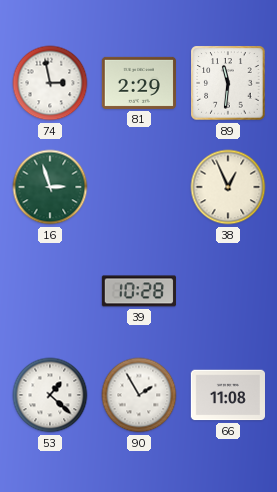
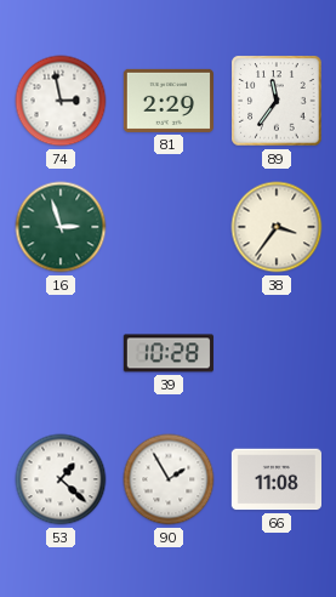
89: 11:31 -> 11:36
38: 12:56 -> 3:36
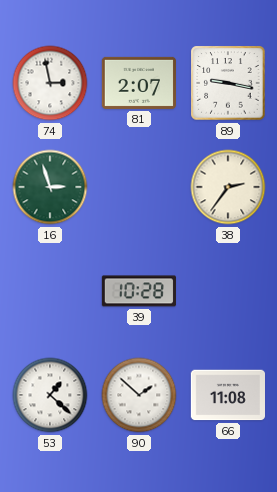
81: 2:29 -> 2:07
89: 11:36 -> 9:17
38: 3:36 -> 2:36
90: 1:55 -> 1:52
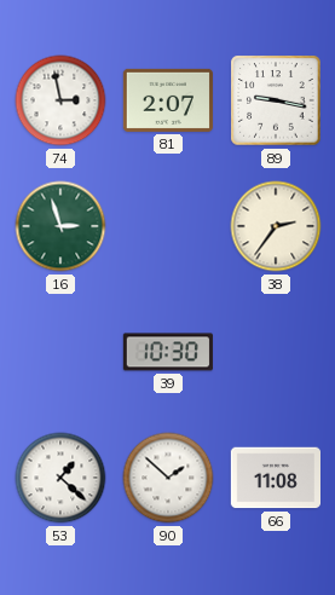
39: 10:28 -> 10:30
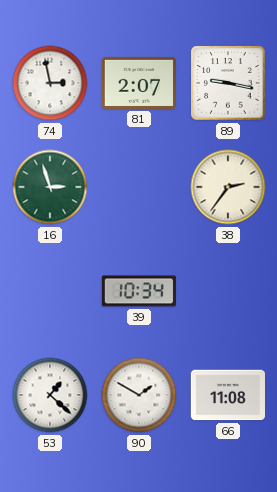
39: 10:30 -> 10:34
90: 1:52 -> 1:50
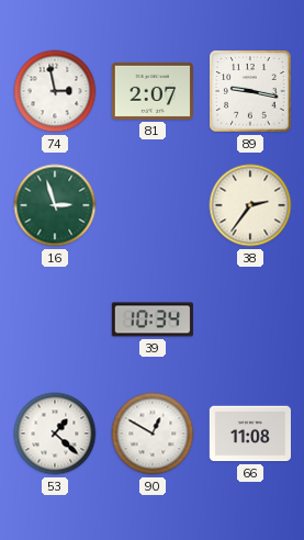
90: 1:50 -> 12:50
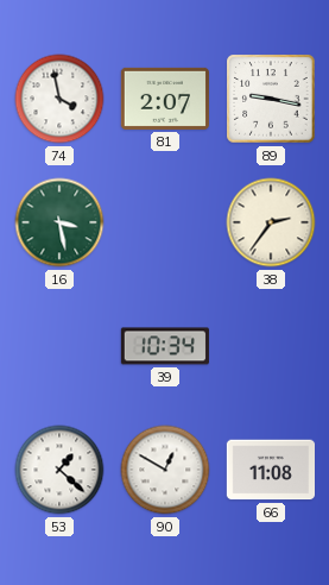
74: 2:58 -> 3:58
16: 2:57 -> 3:28
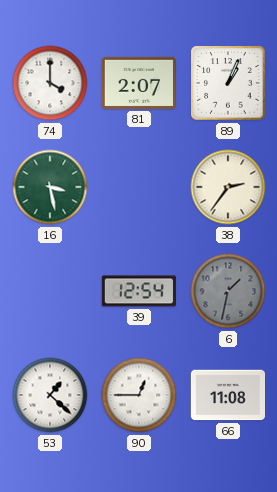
74: 3:58 -> 4:00
89: 9:17 -> 1:04
39: 10:34 -> 12:54
6: none -> 1:32
90: 12:50 -> 12:45
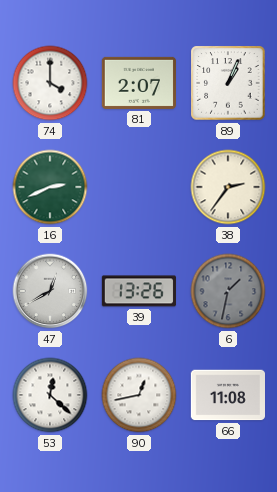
16: 3:28 -> 2:41
47: none -> 12:40
39: 12:54 -> 13:26
53: 1:22 -> 12:22
90: 12:45 -> 12:43
